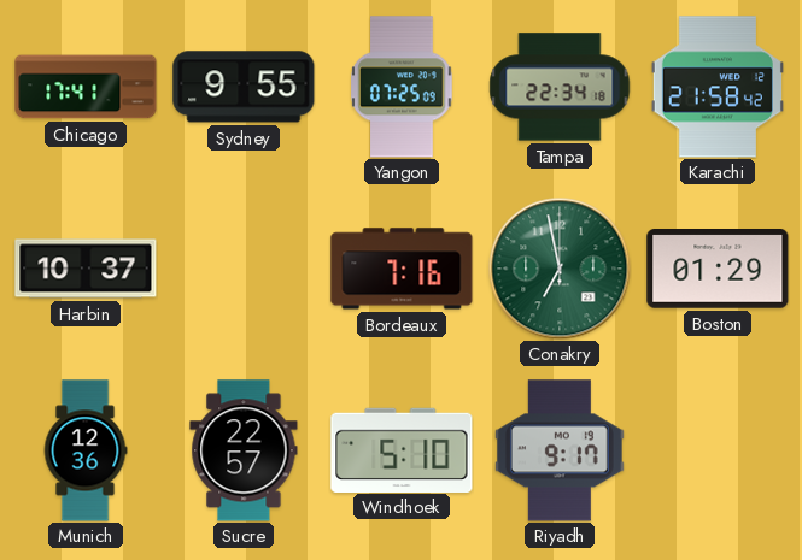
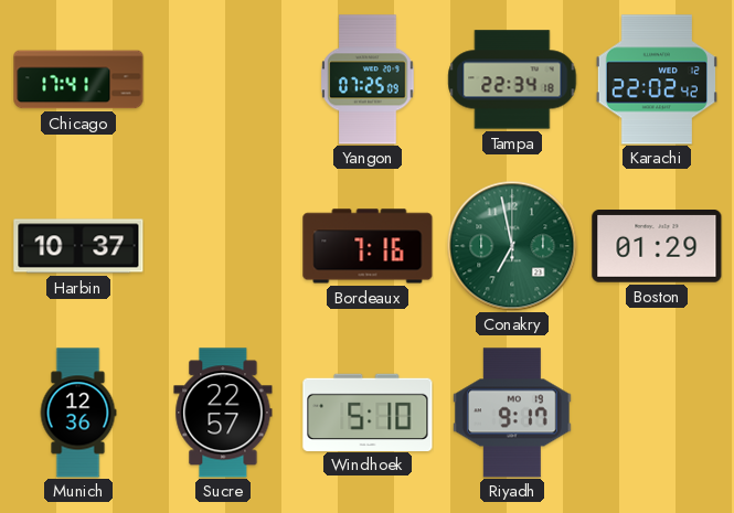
Sydney: 9:55 -> none
Karachi: 21:58 -> 22:02
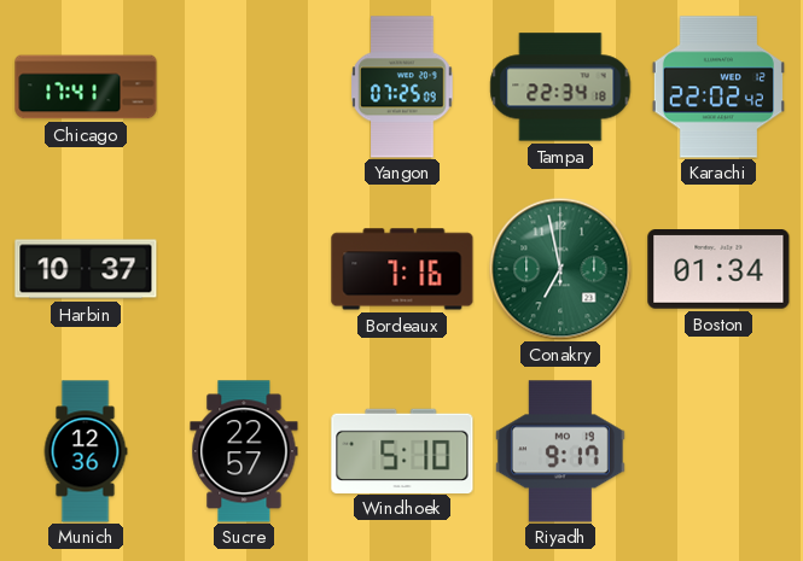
Boston: 01:29 -> 01:34
